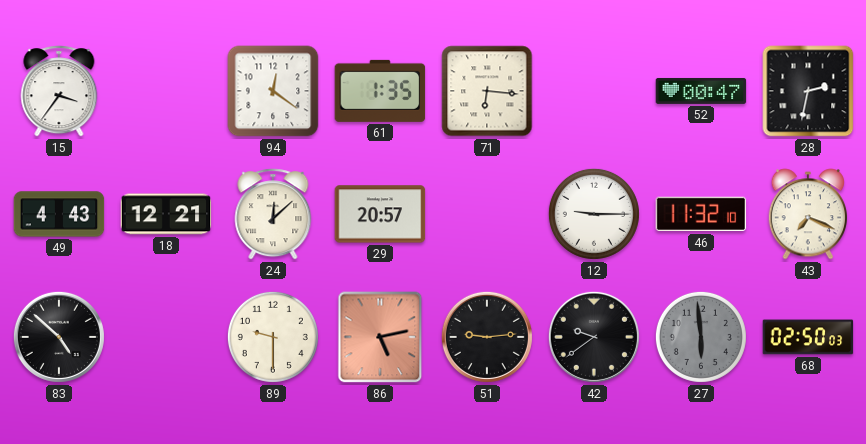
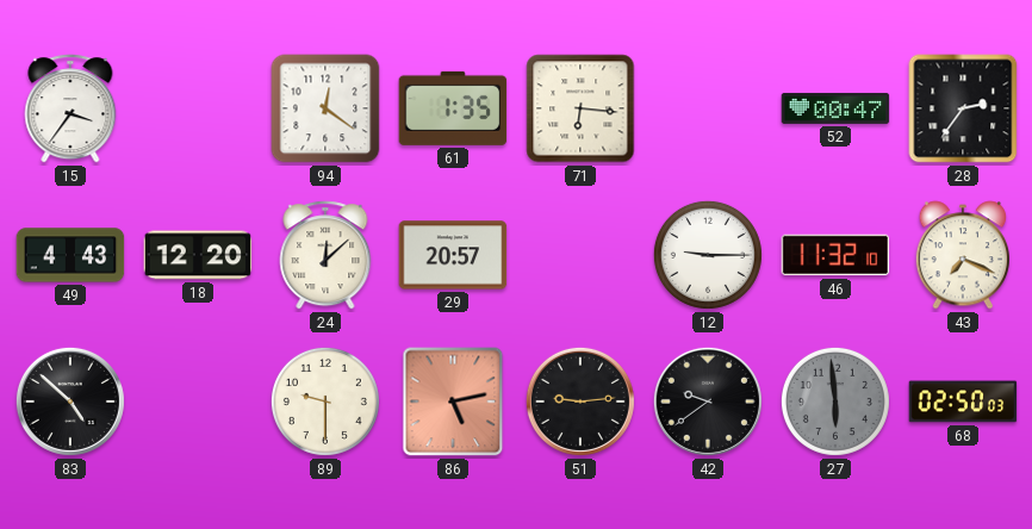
28: 2:32 -> 2:36
18: 12:21 -> 12:20
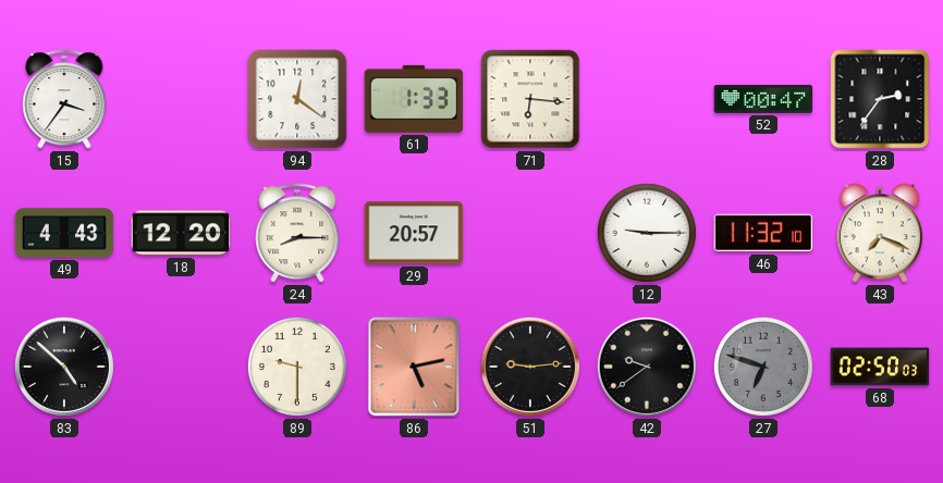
61: 1:35 -> 1:33
24: 12:08 -> 8:15
27: 5:59 -> 6:48
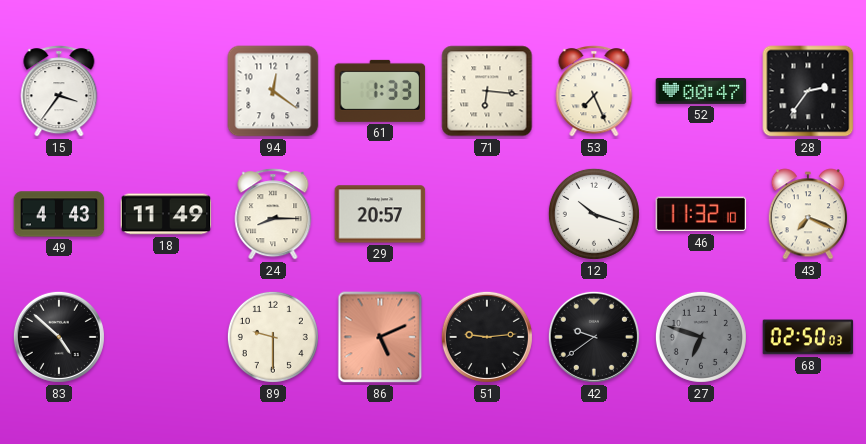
53: none -> 7:26
18: 12:20 -> 11:49
12: 9:15 -> 10:18
86: 5:13 -> 5:11
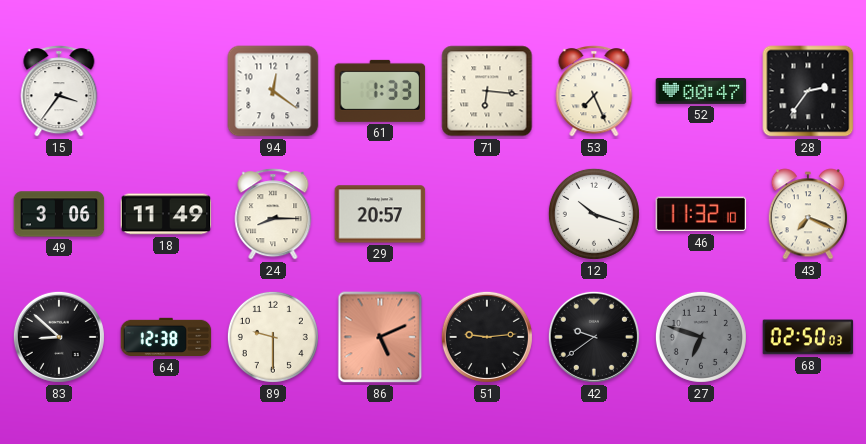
49: 4:43 -> 3:06
83: 4:52 -> 8:52
64: none -> 12:38
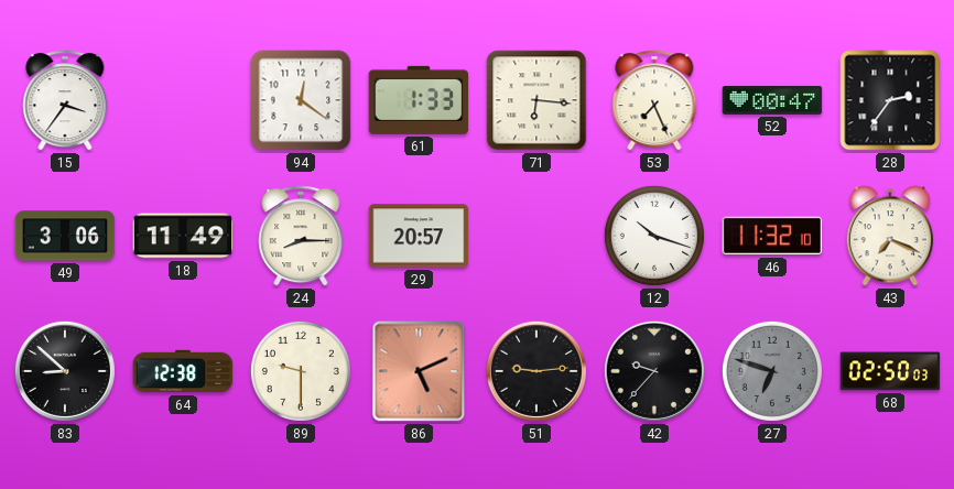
42: 9:39 -> 9:37
